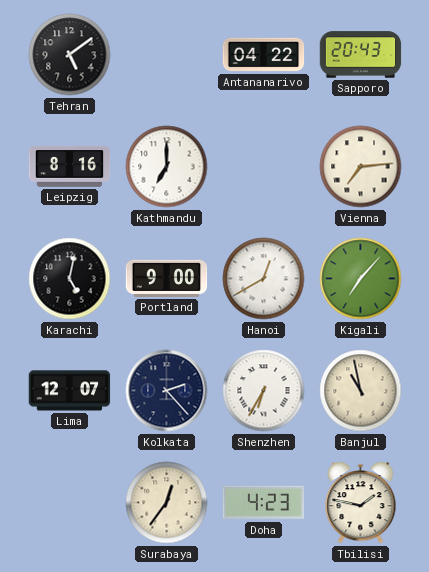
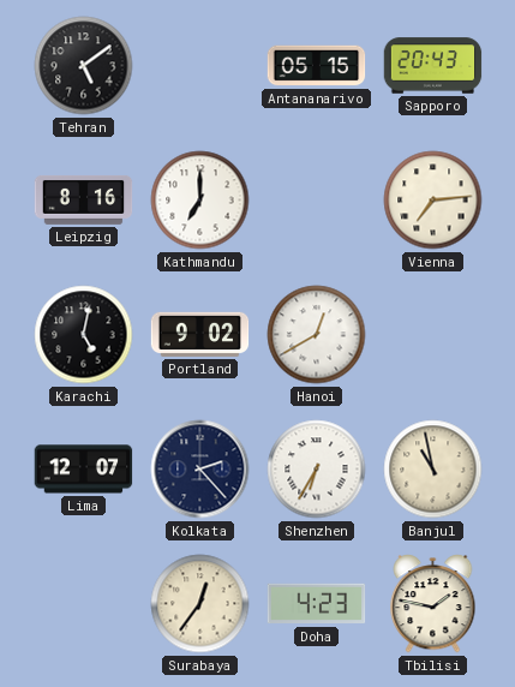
Antananarivo: 04:22 -> 05:15
Portland: 9:00 -> 9:02
Kigali: 7:07 -> none
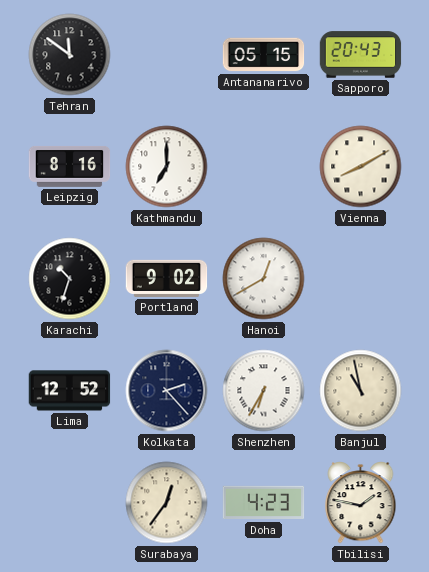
Tehran: 5:09 -> 11:51
Vienna: 7:14 -> 8:10
Karachi: 5:02 -> 10:33
Lima: 12:07 -> 12:52
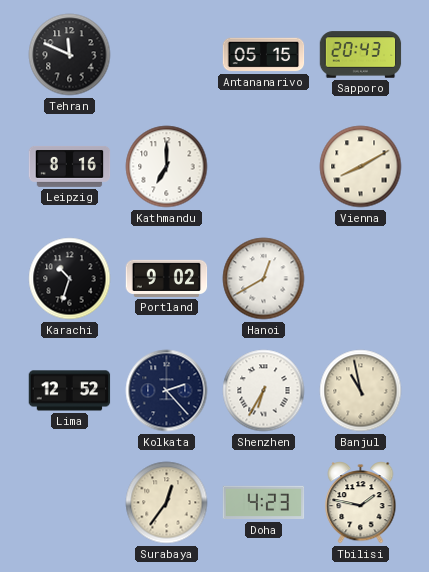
Tehran: 11:51 -> 11:49
